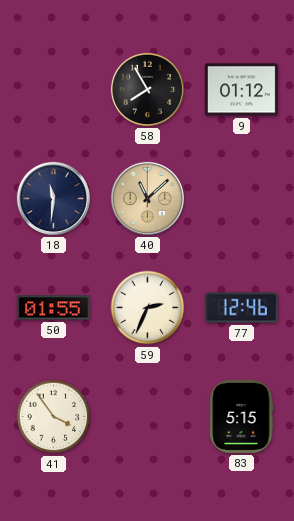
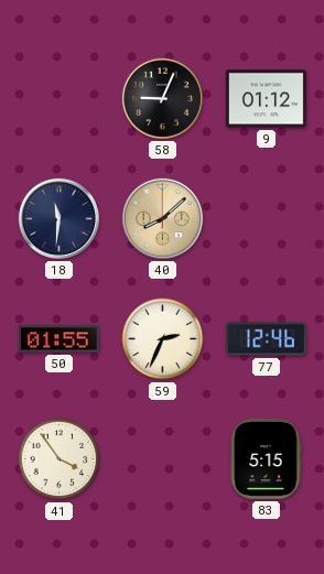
58: 7:55 -> 9:04
40: 11:08 -> 8:08
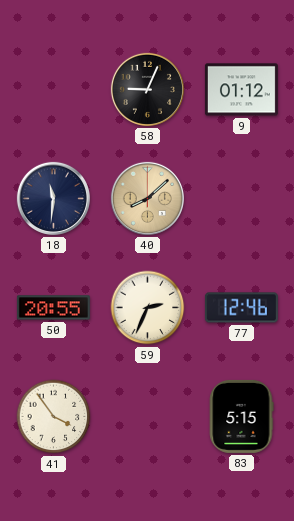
50: 01:55 -> 20:55
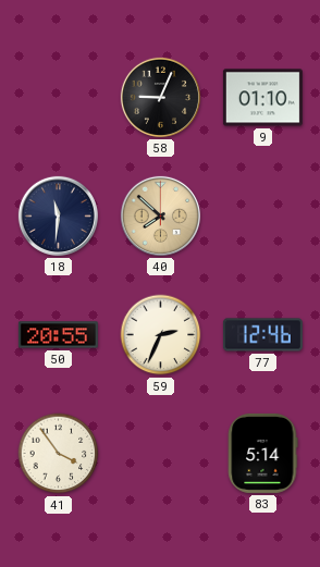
9: 01:12 -> 01:10
40: 8:08 -> 7:52
83: 5:15 -> 5:14
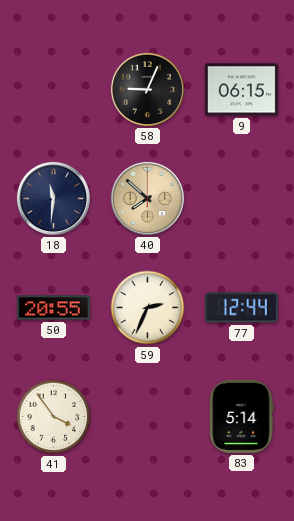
9: 01:10 -> 06:15
77: 12:46 -> 12:44
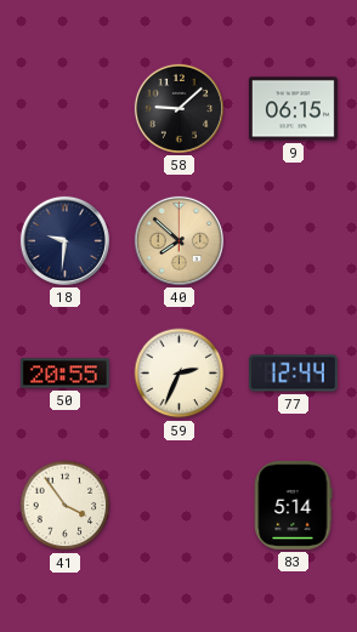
58: 9:04 -> 9:08
18: 11:31 -> 9:31
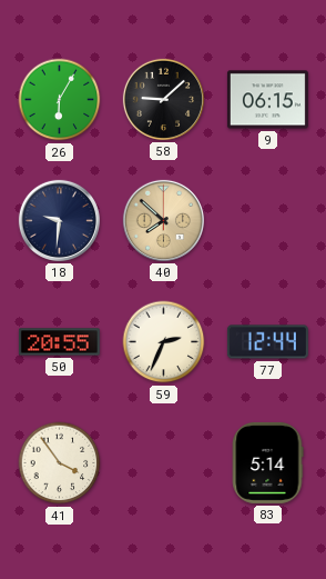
26: none -> 6:05
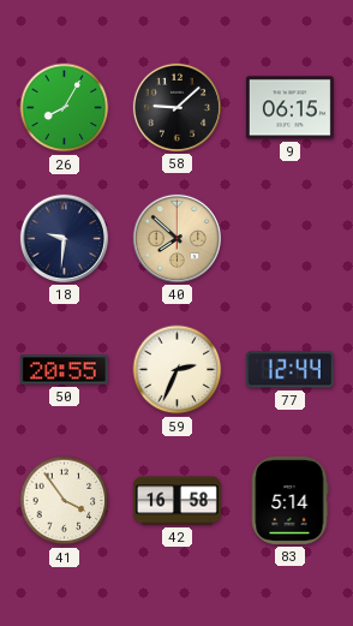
26: 6:05 -> 8:05
42: none -> 16:58
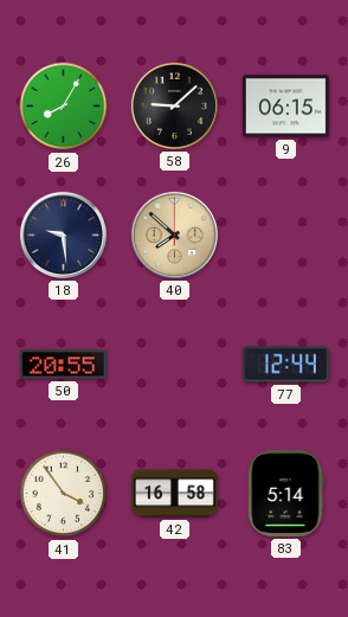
18: 9:31 -> 9:29
59: 2:34 -> none
